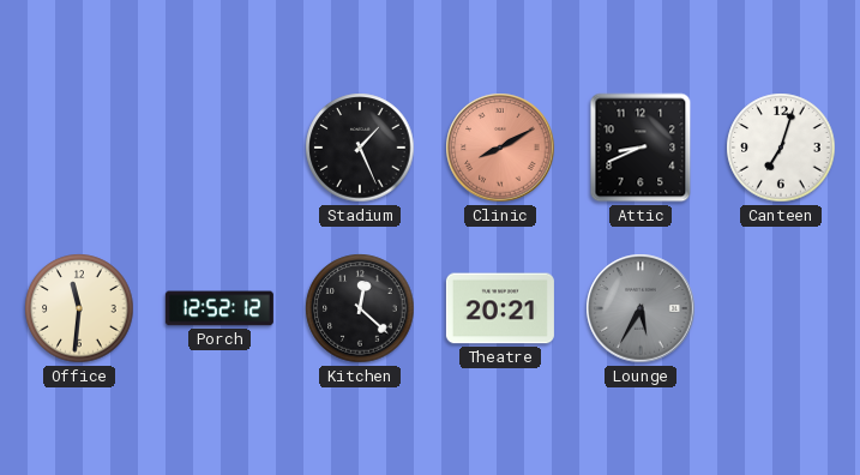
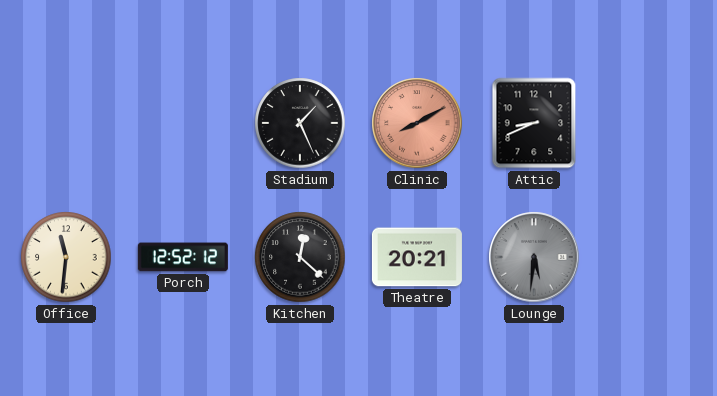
Canteen: 7:03 -> none
Lounge: 5:35 -> 5:31
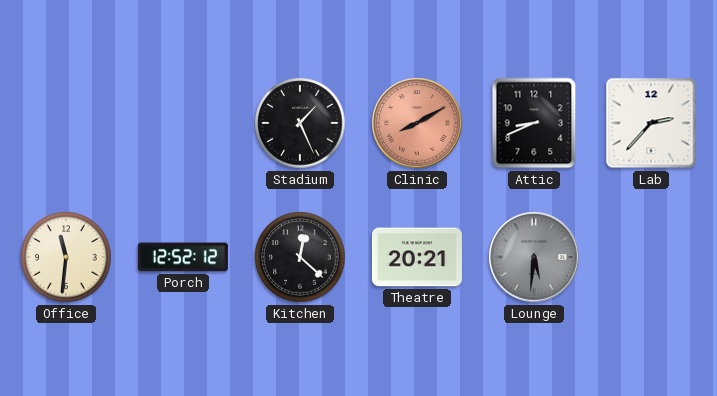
Lab: none -> 2:37
